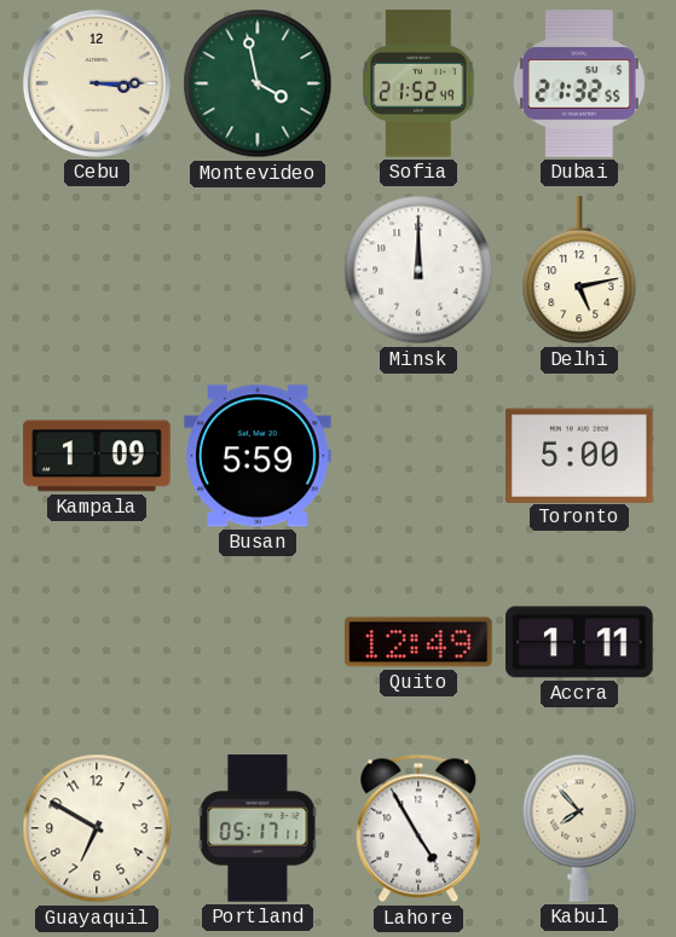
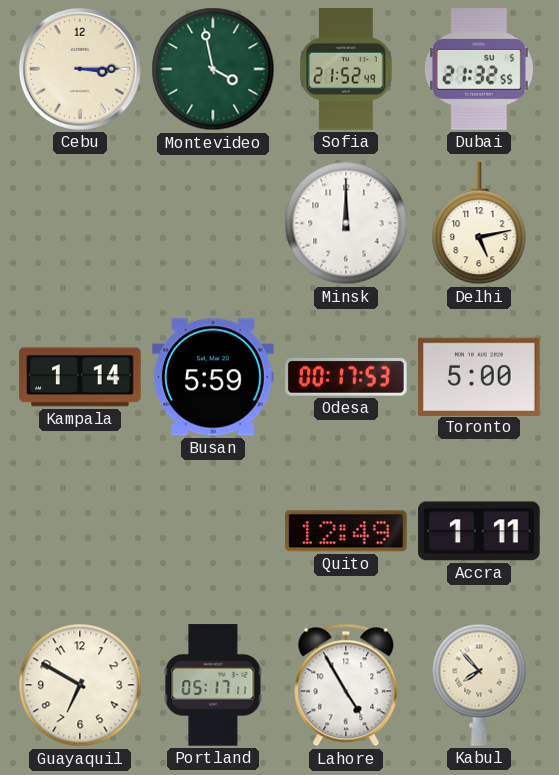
Kampala: 1:09 -> 1:14
Odesa: none -> 00:17
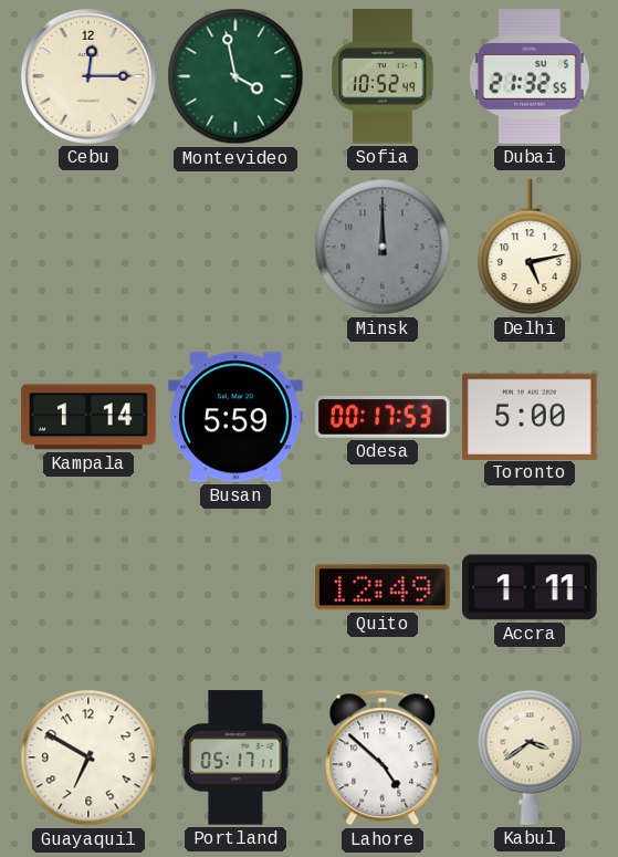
Cebu: 3:15 -> 12:15
Sofia: 21:52 -> 10:52
Minsk dial: white -> grey
Lahore: 4:55 -> 4:52
Kabul: 7:53 -> 3:39
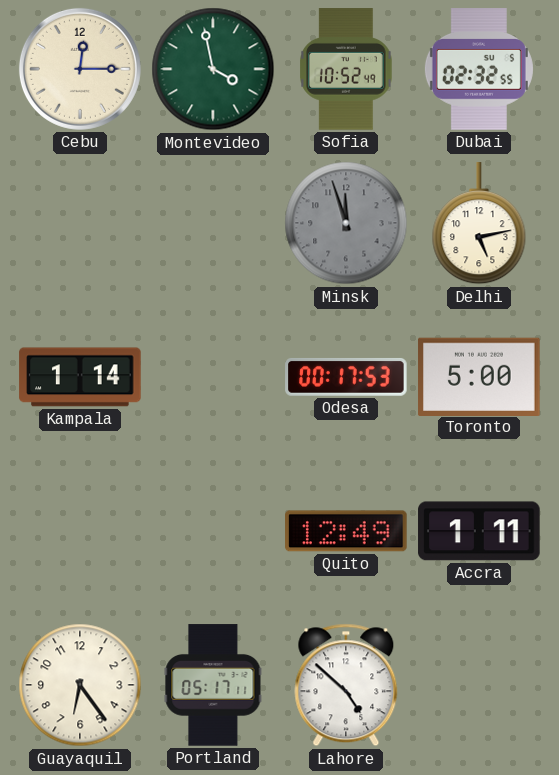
Dubai: 21:32 -> 02:32
Minsk: 12:00 -> 11:57
Busan: 5:59 -> none
Guayaquil: 6:50 -> 6:24
Kabul: 3:39 -> none
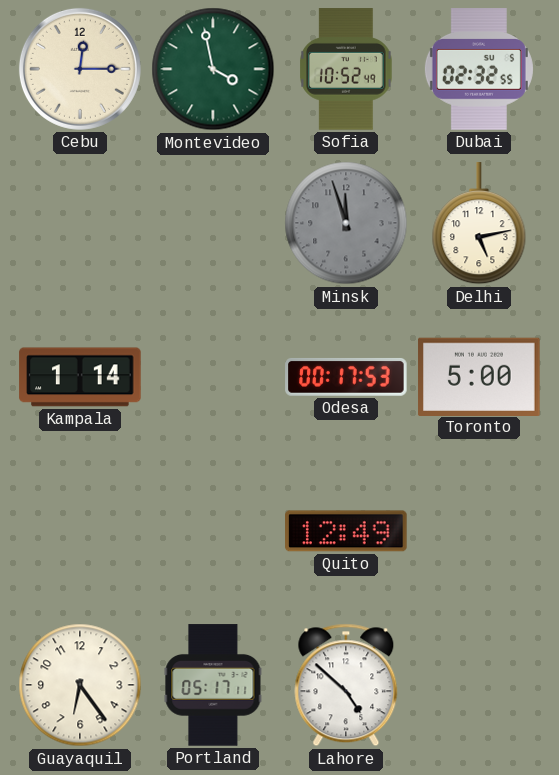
Accra: 1:11 -> none
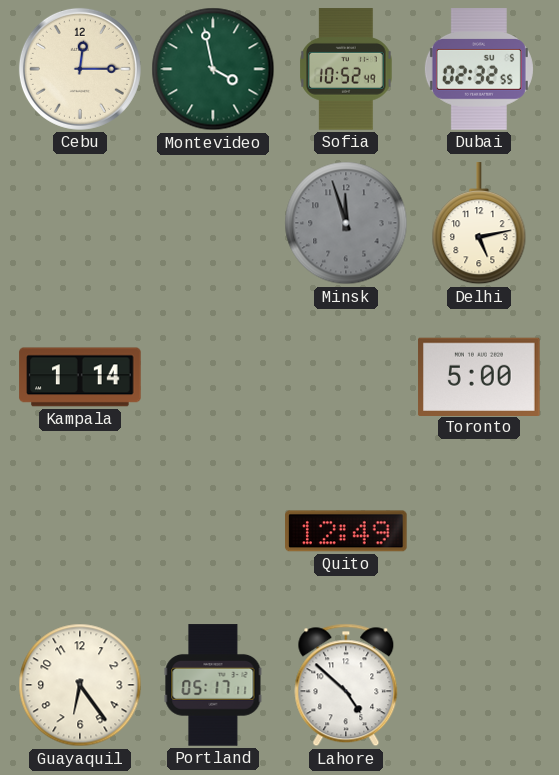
Odesa: 00:17 -> none
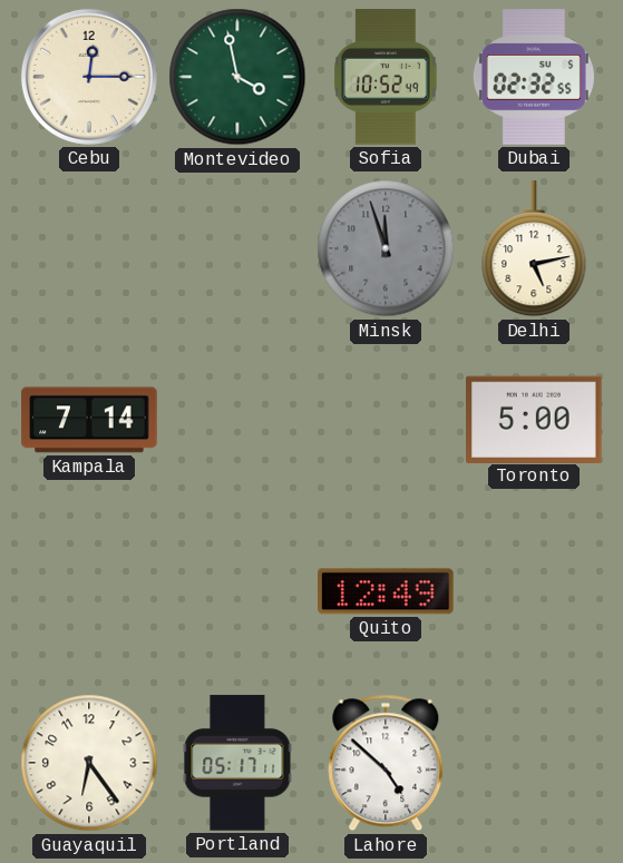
Kampala: 1:14 -> 7:14
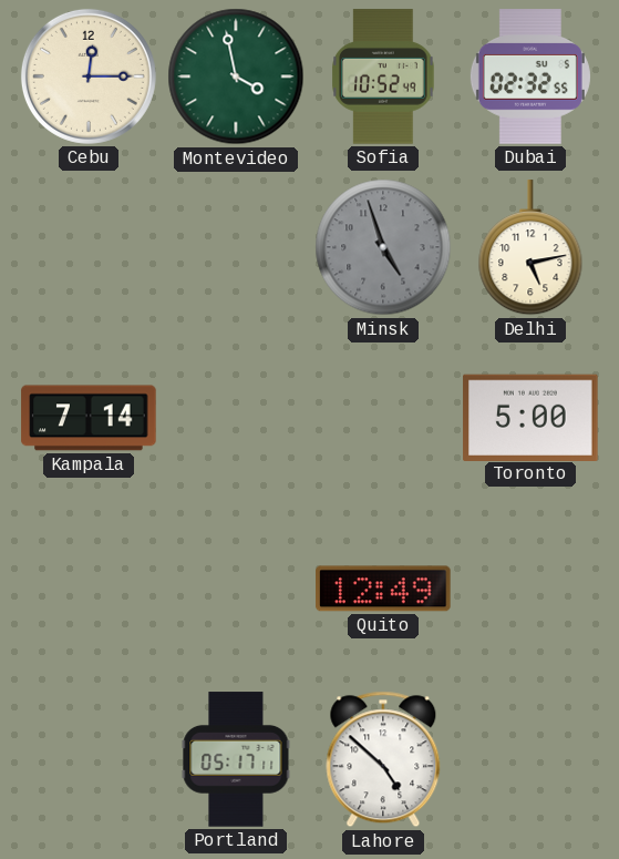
Minsk: 11:57 -> 4:57
Guayaquil: 6:24 -> none
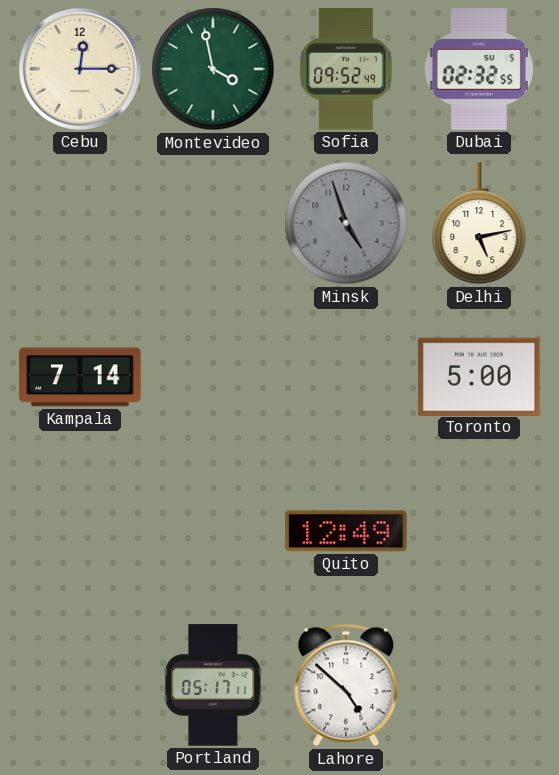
Sofia: 10:52 -> 09:52
